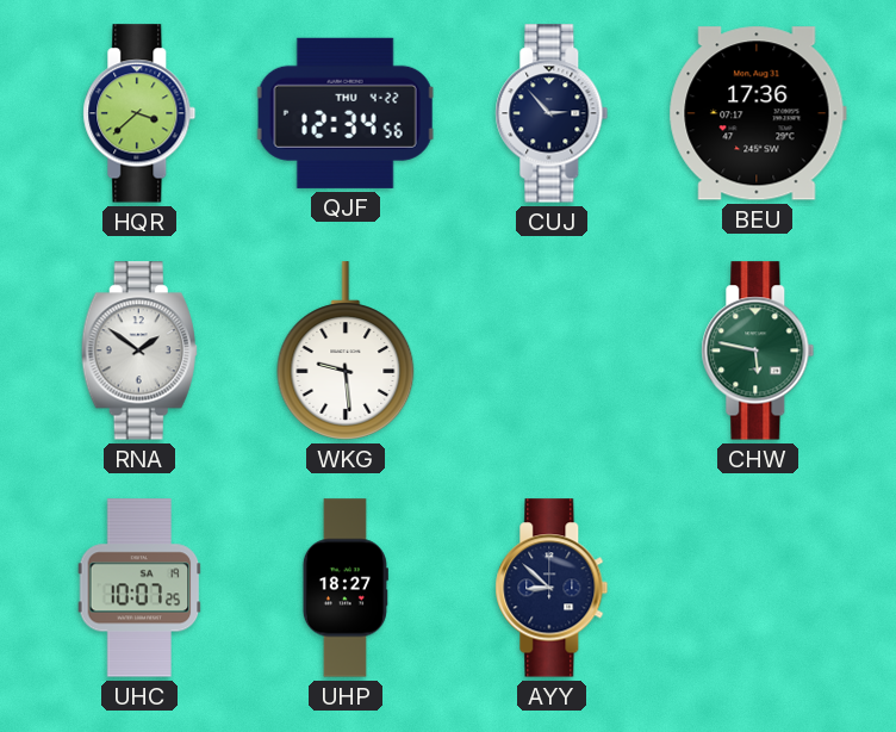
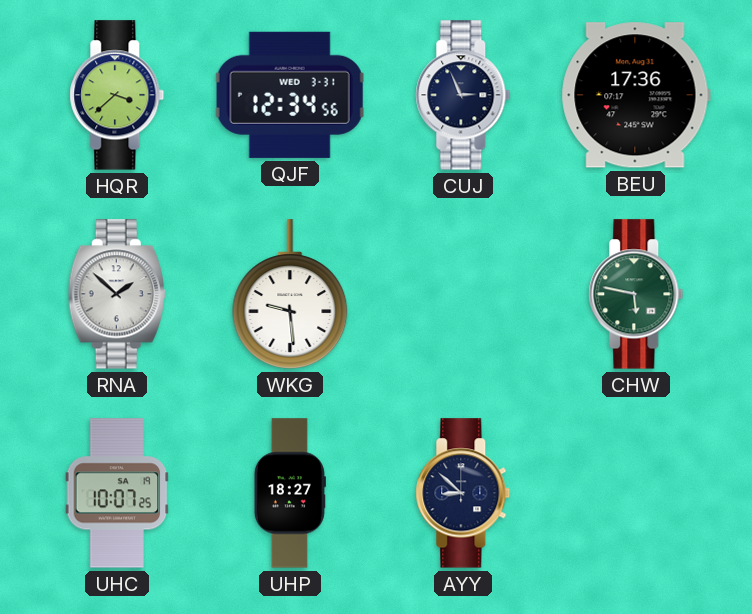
QJF date: THU 4-22 -> WED 3-31
CUJ: 2:53 -> 2:56
RNA: 1:51 -> 1:52
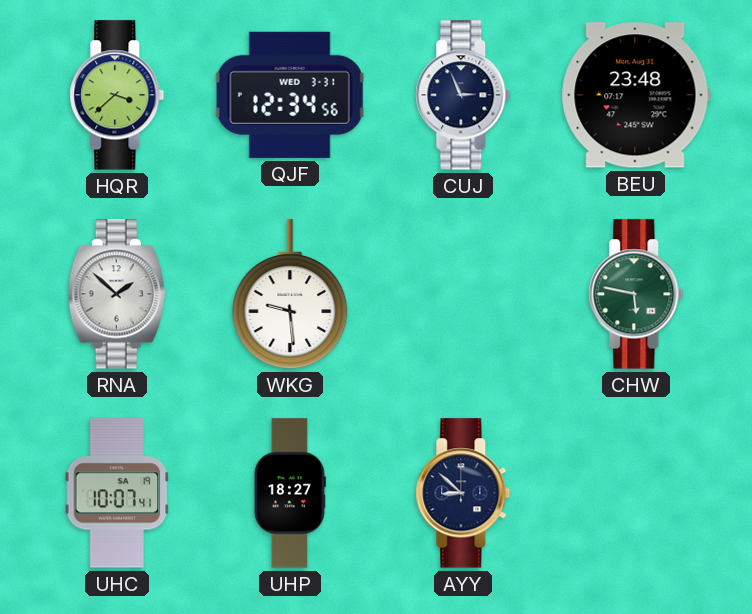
BEU: 17:36 -> 23:48
UHC: 10:07:25 -> 10:07:41
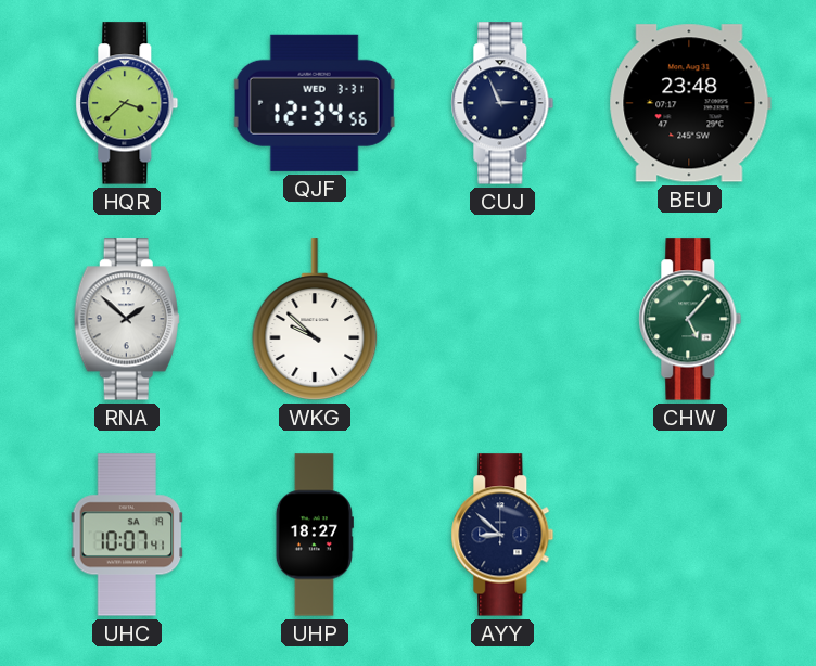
WKG: 9:29 -> 9:52
CHW: 5:47 -> 5:07
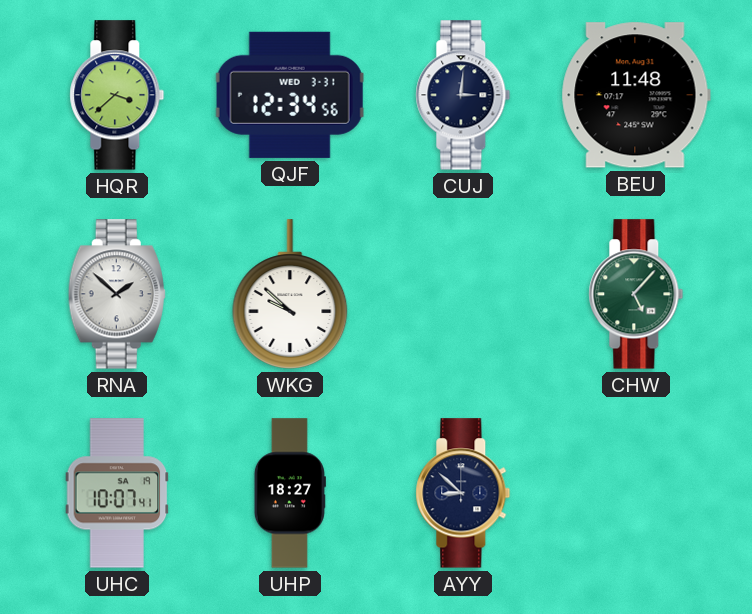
CUJ: 2:56 -> 3:01
BEU: 23:48 -> 11:48
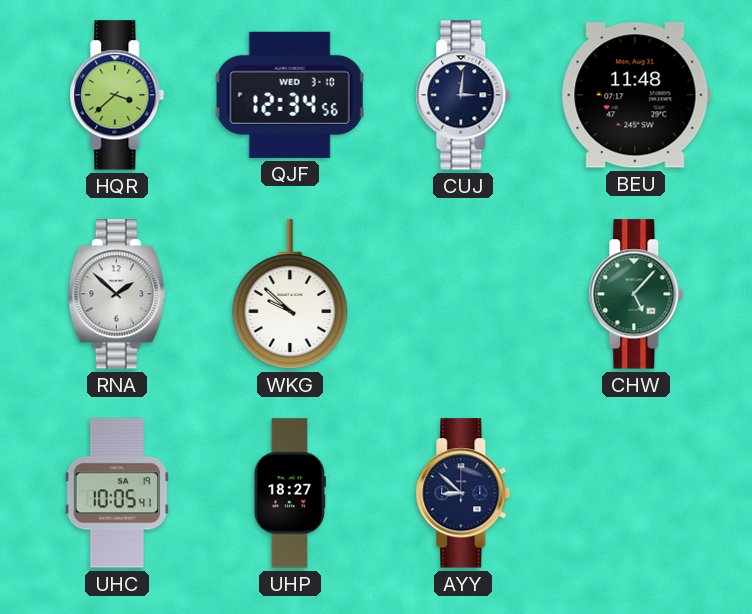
QJF date: WED 3-31 -> WED 3-10
UHC: 10:07 -> 10:05
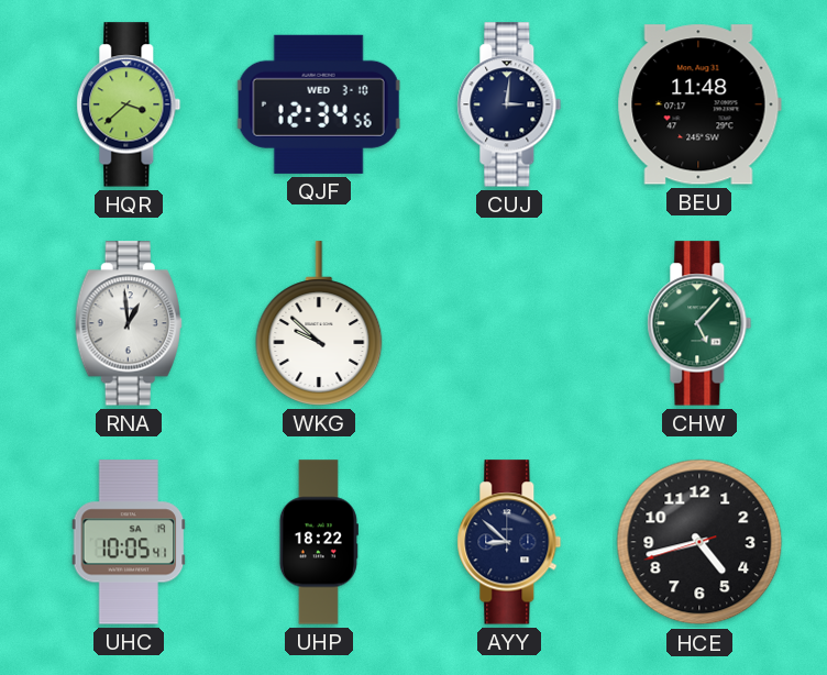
RNA: 1:52 -> 12:59
UHP: 18:27 -> 18:22
HCE: none -> 4:42
